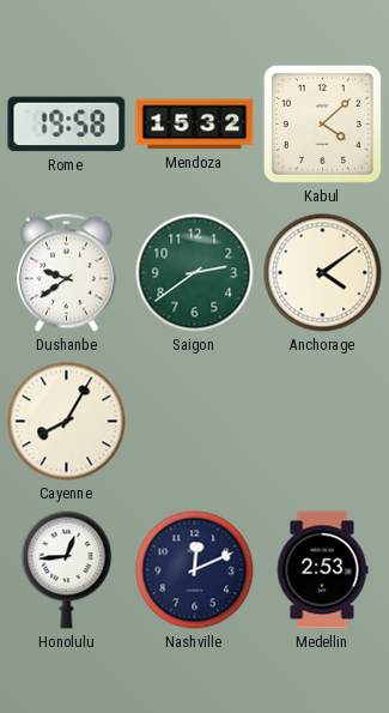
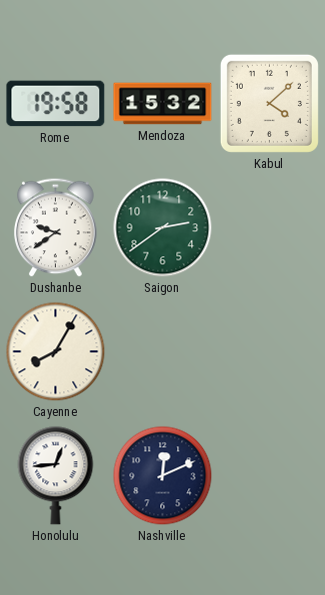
Anchorage: 4:09 -> none
Medellin: 2:53 -> none
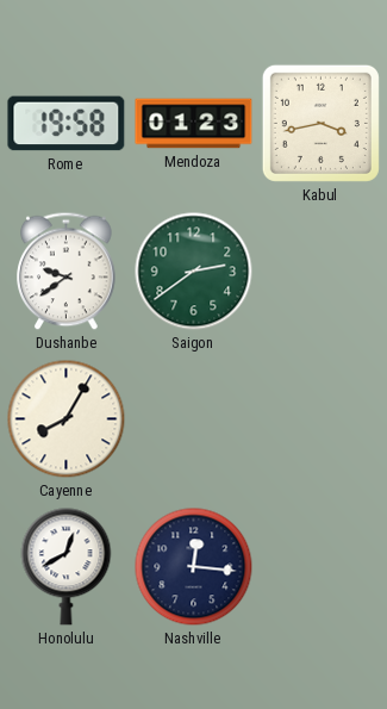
Mendoza: 15:32 -> 01:23
Kabul: 4:08 -> 3:43
Honolulu: 12:44 -> 12:40
Nashville: 12:11 -> 12:16
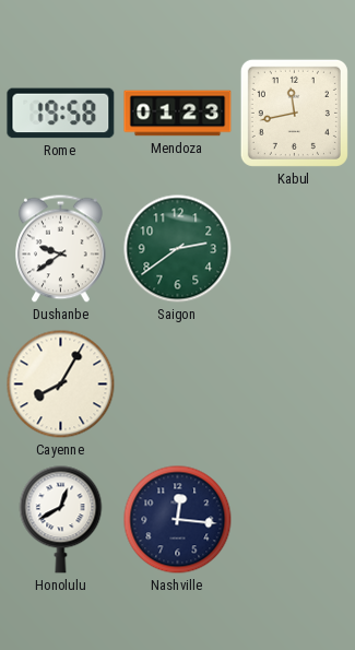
Kabul: 3:43 -> 11:43
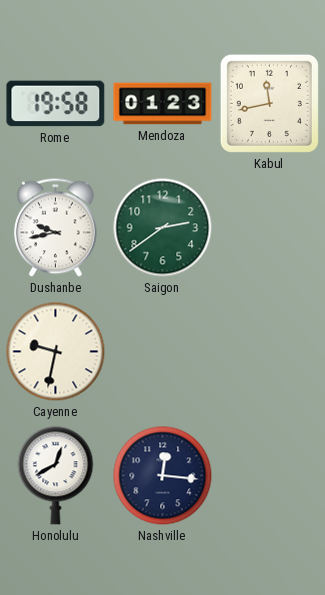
Dushanbe: 9:39 -> 9:43
Cayenne: 8:05 -> 9:32
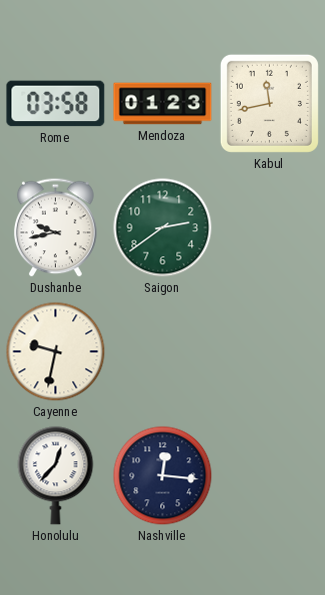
Rome: 19:58 -> 03:58
Honolulu: 12:40 -> 12:37
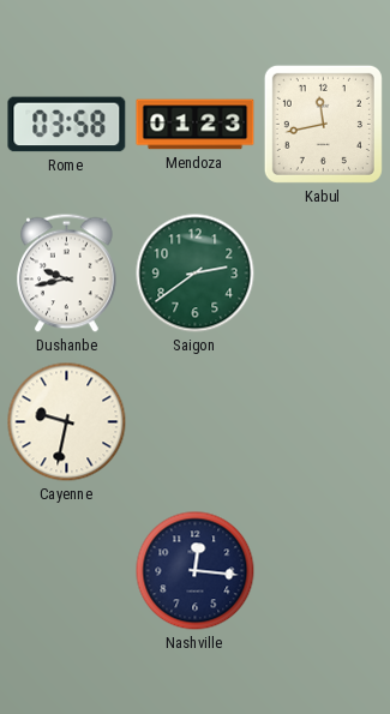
Honolulu: 12:37 -> none
